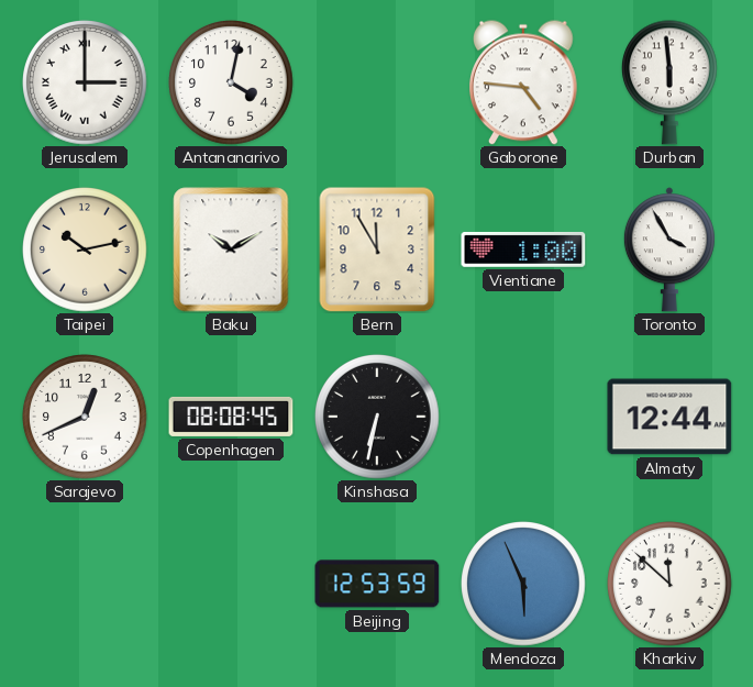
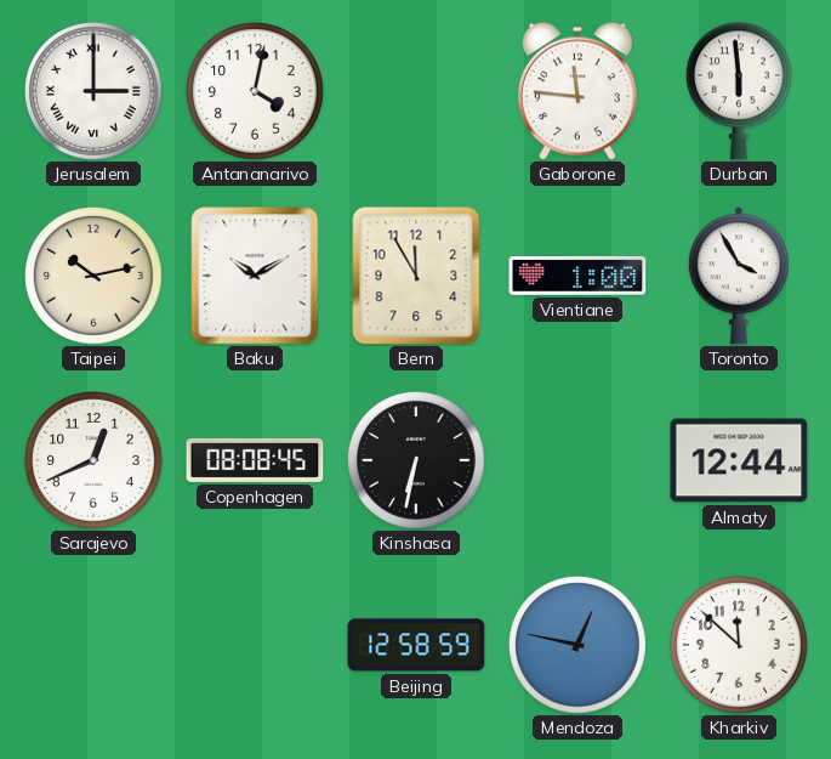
Gaborone: 4:46 -> 11:46
Beijing: 12:53 -> 12:58
Mendoza: 5:56 -> 12:47
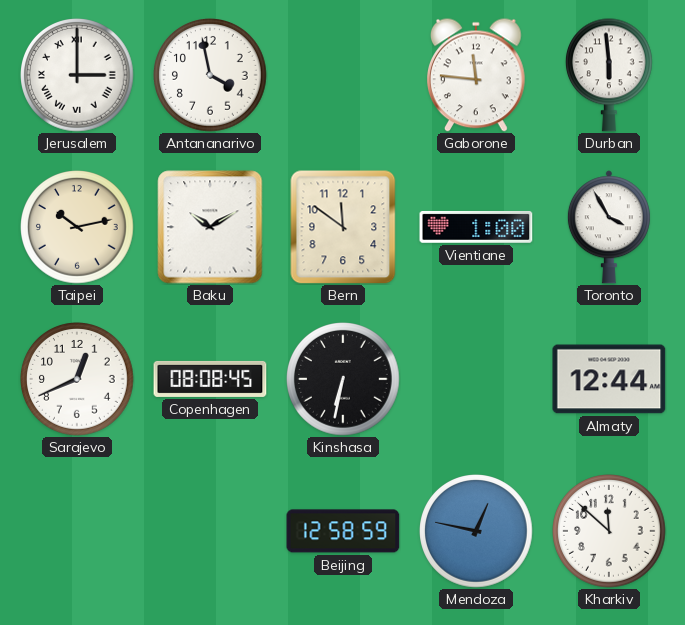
Antananarivo: 4:02 -> 3:58
Bern: 11:55 -> 11:51
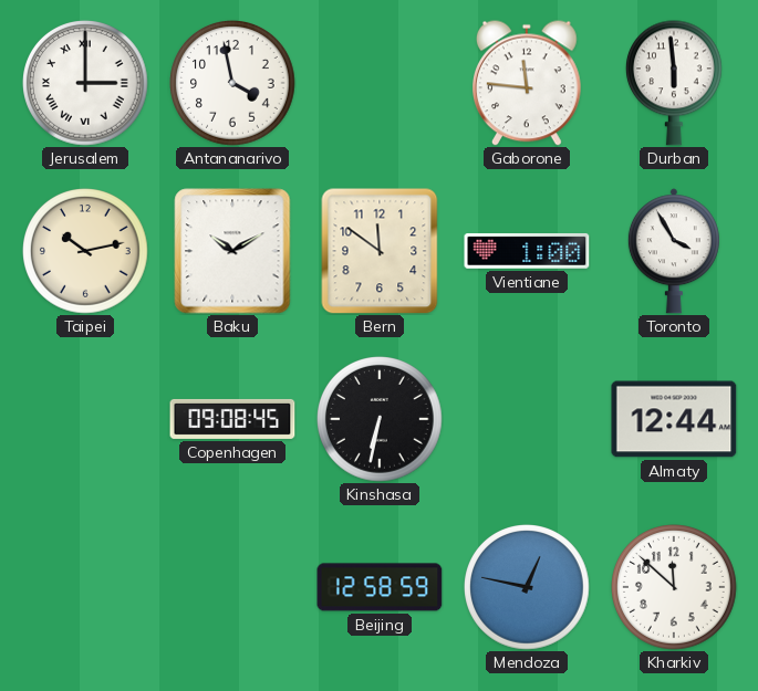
Sarajevo: 12:41 -> none
Copenhagen: 08:08 -> 09:08
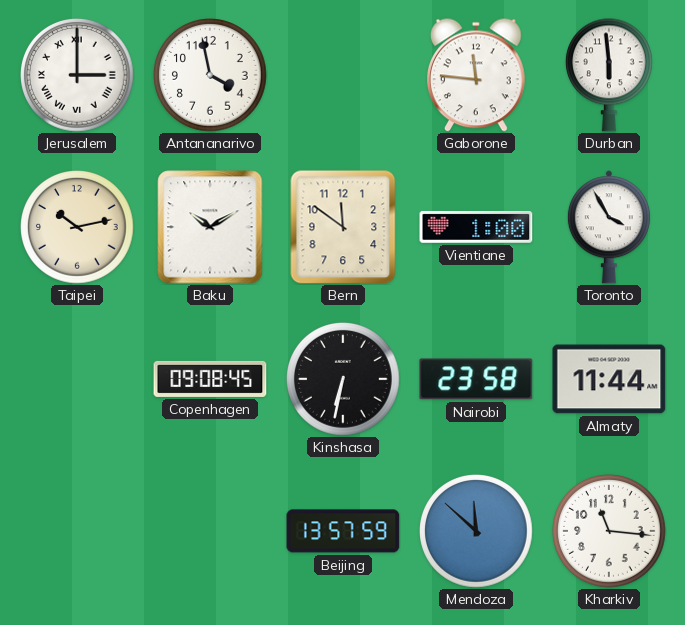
Nairobi: none -> 23:58
Almaty: 12:44 -> 11:44
Beijing: 12:58 -> 13:57
Mendoza: 12:47 -> 11:52
Kharkiv: 11:52 -> 11:16
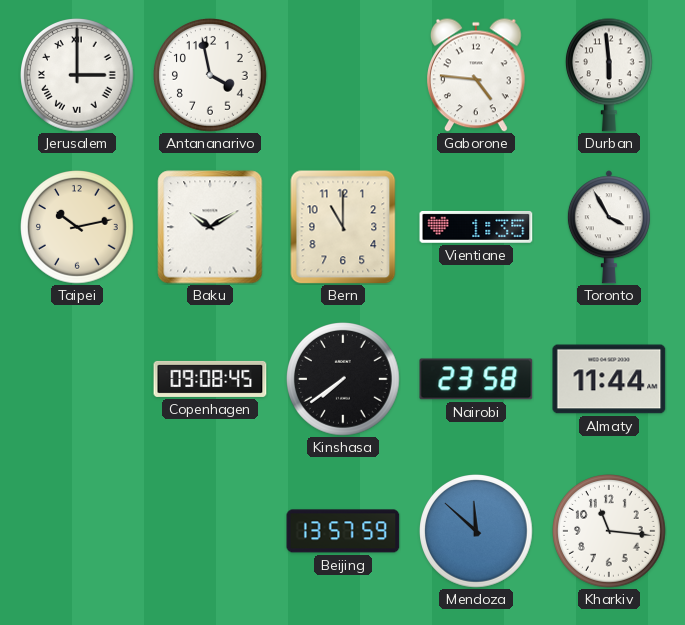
Gaborone: 11:46 -> 4:46
Bern: 11:51 -> 11:00
Vientiane: 1:00 -> 1:35
Kinshasa: 6:32 -> 7:39
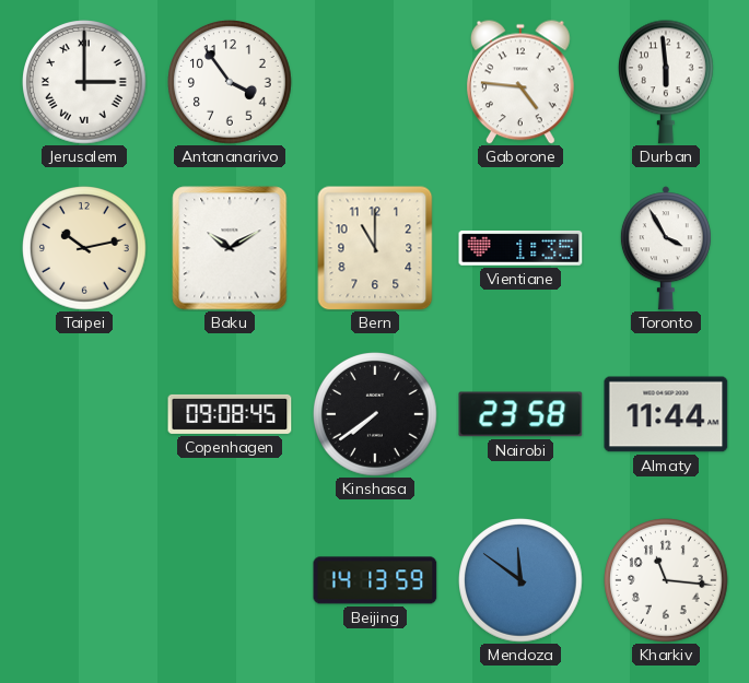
Antananarivo: 3:58 -> 3:54
Beijing: 13:57 -> 14:13
Mendoza: 11:52 -> 11:51
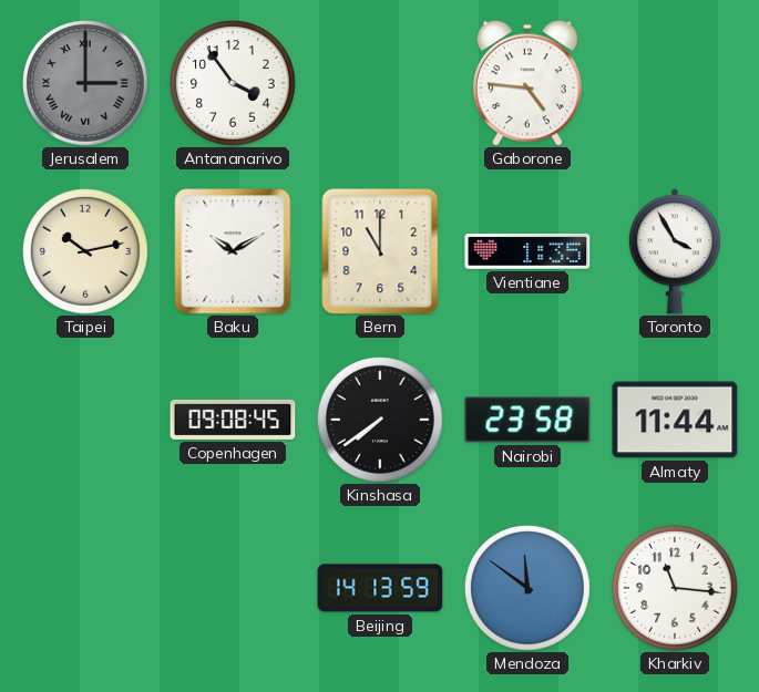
Jerusalem dial: white -> grey
Durban: 5:59 -> none
